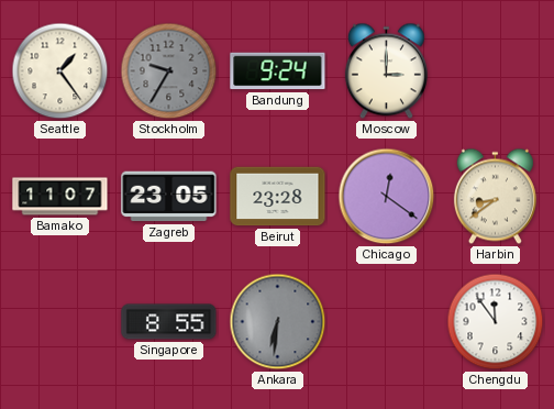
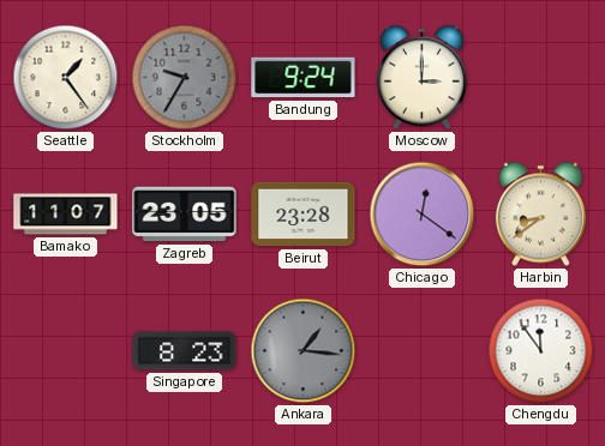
Singapore: 8:55 -> 8:23
Ankara: 6:31 -> 1:16
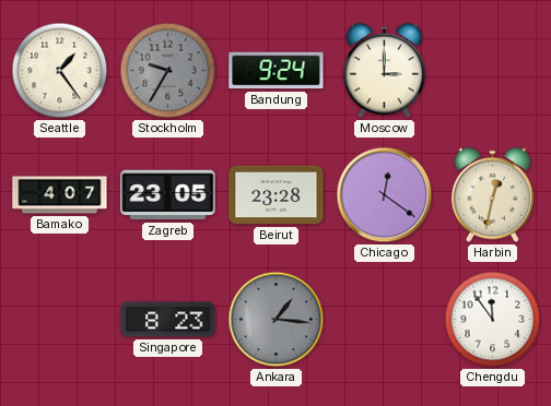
Bamako: 11:07 -> 4:07
Harbin: 8:39 -> 12:32
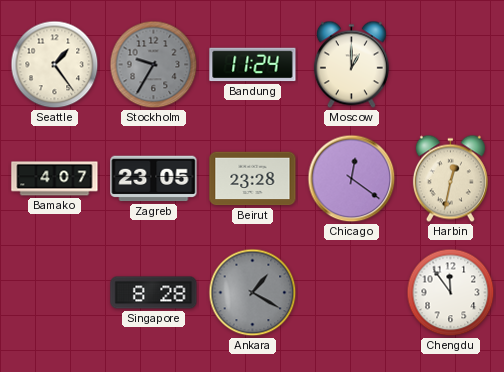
Bandung: 9:24 -> 11:24
Moscow: 3:00 -> 1:00
Singapore: 8:23 -> 8:28
Ankara: 1:16 -> 1:20
